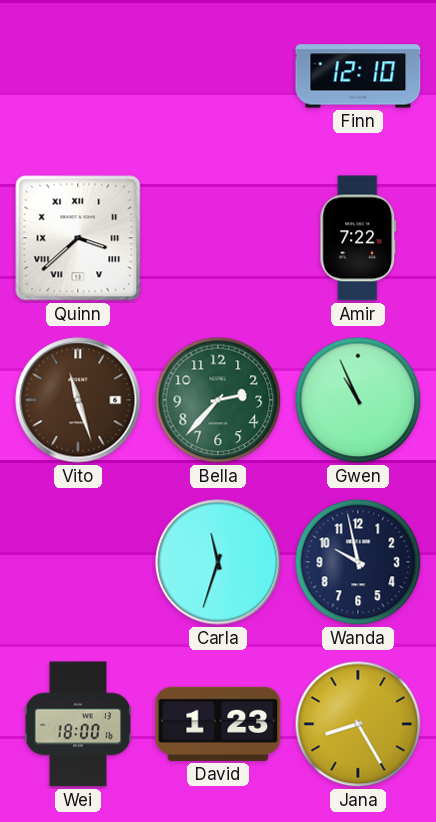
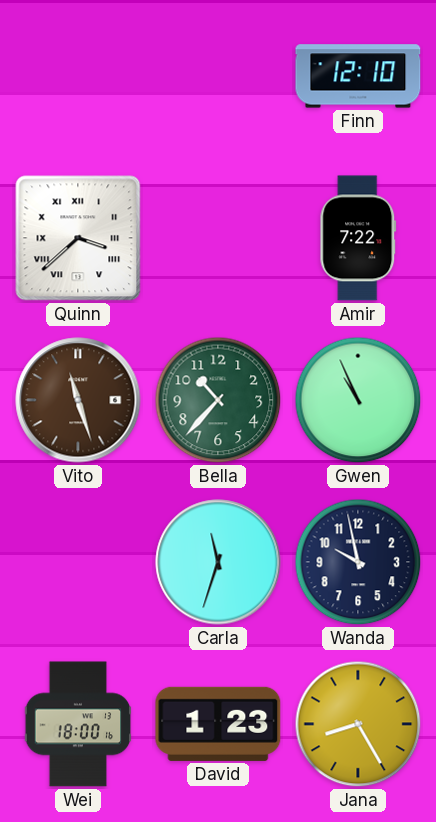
Bella: 2:37 -> 10:37
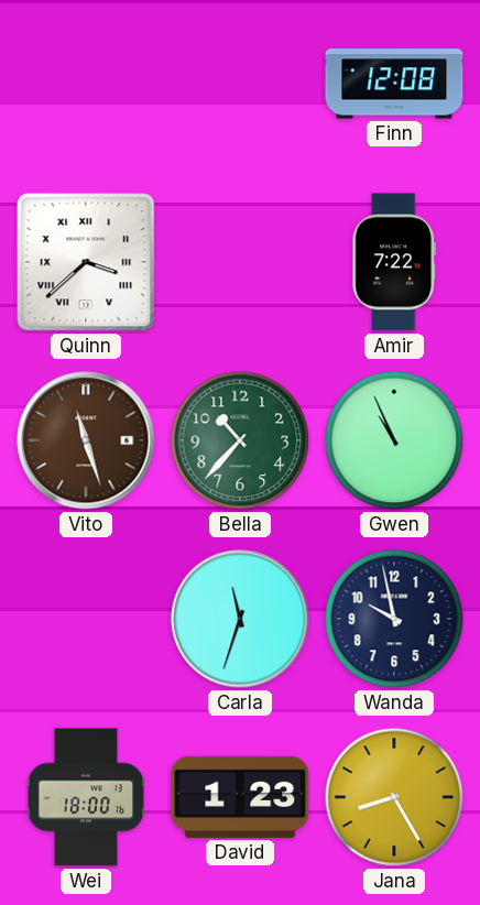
Finn: 12:10 -> 12:08
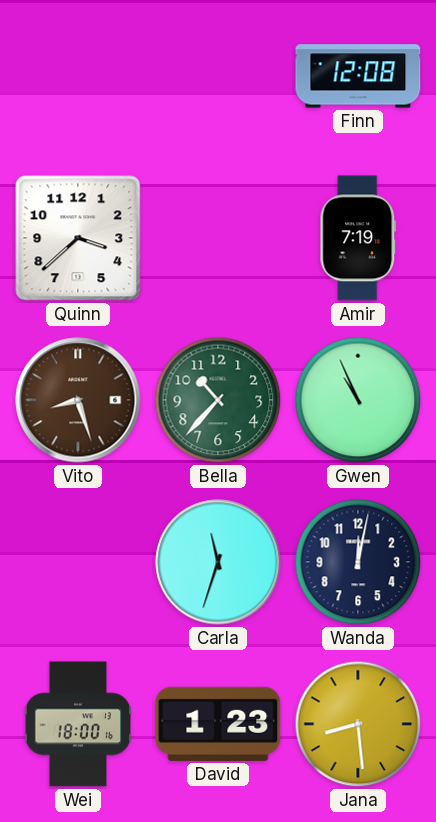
Quinn numerals: Roman -> Arabic
Amir: 7:22 -> 7:19
Vito: 11:27 -> 8:27
Wanda: 9:58 -> 12:02
Jana: 8:25 -> 8:29
